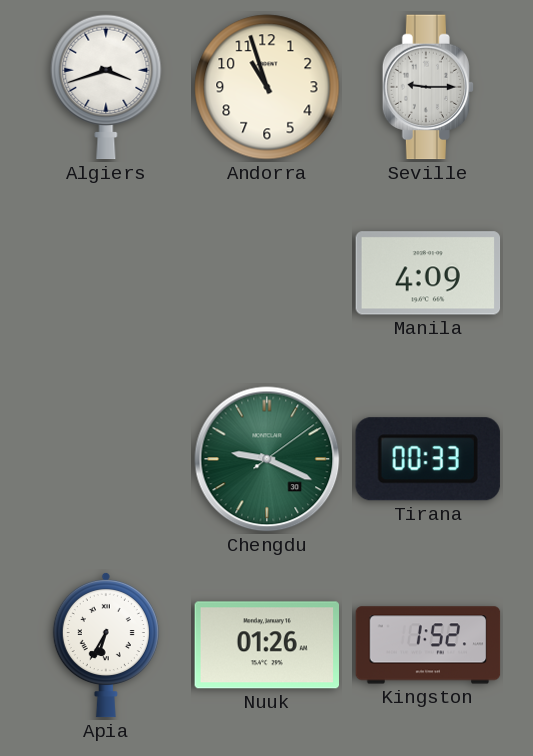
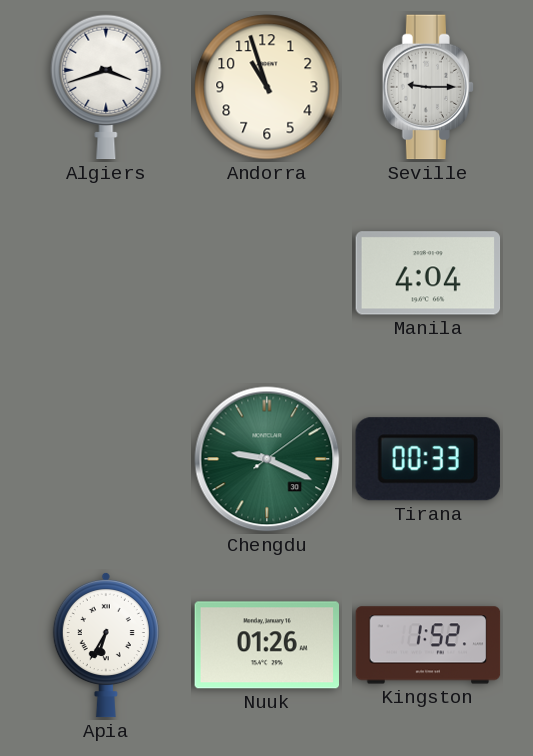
Manila: 4:09 -> 4:04
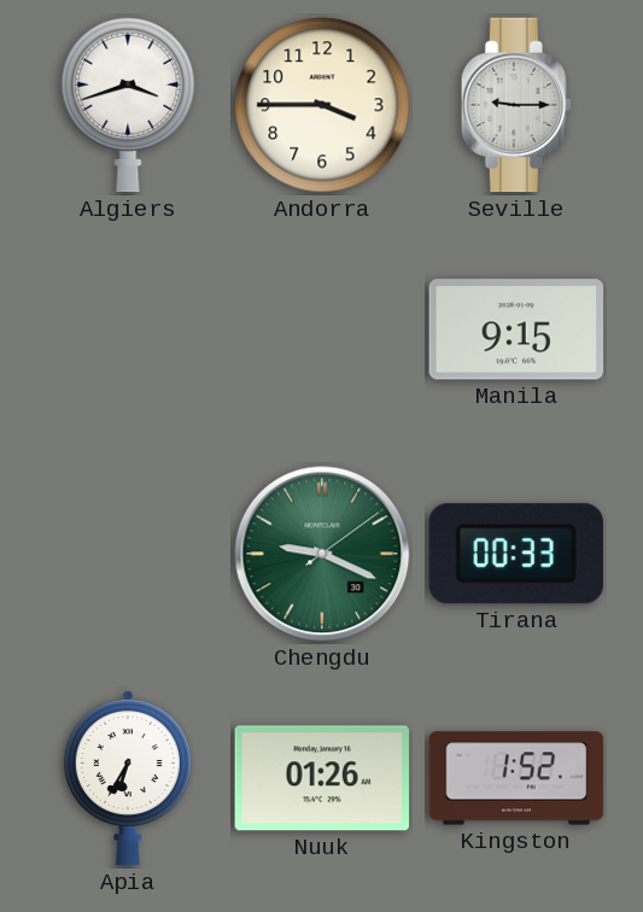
Andorra: 10:57 -> 3:45
Manila: 4:04 -> 9:15
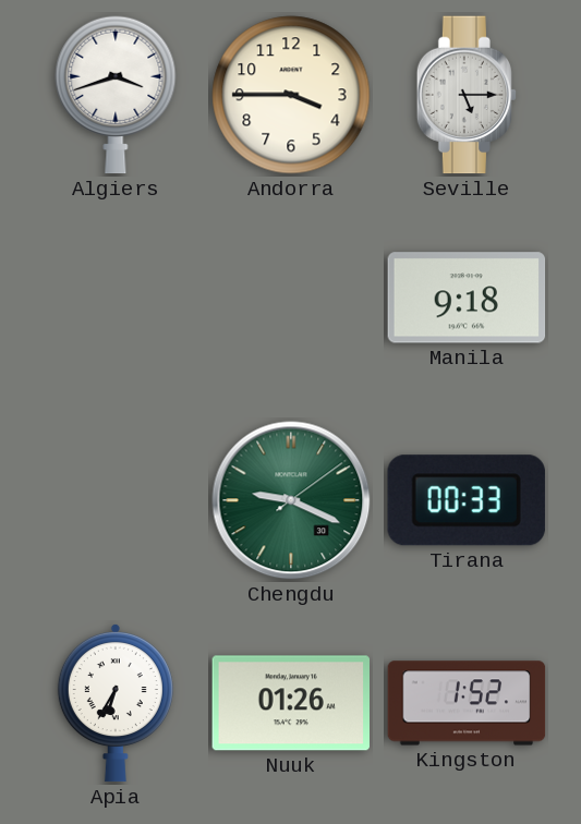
Seville: 9:15 -> 5:15
Manila: 9:15 -> 9:18
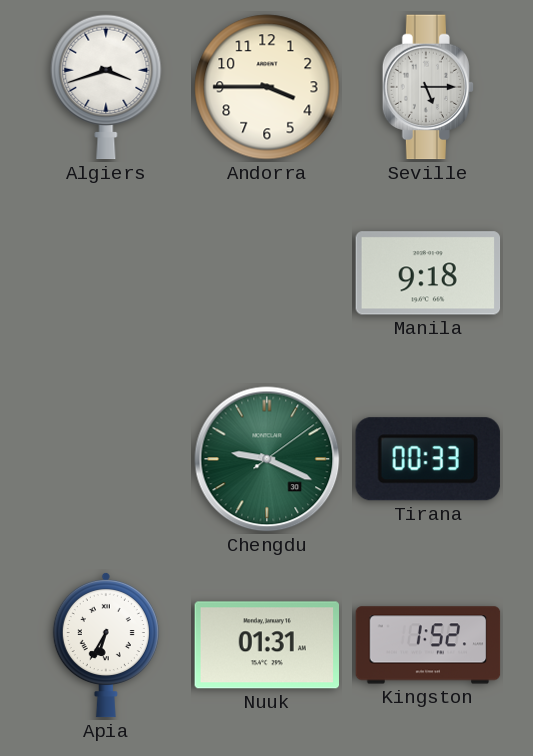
Nuuk: 01:26 -> 01:31
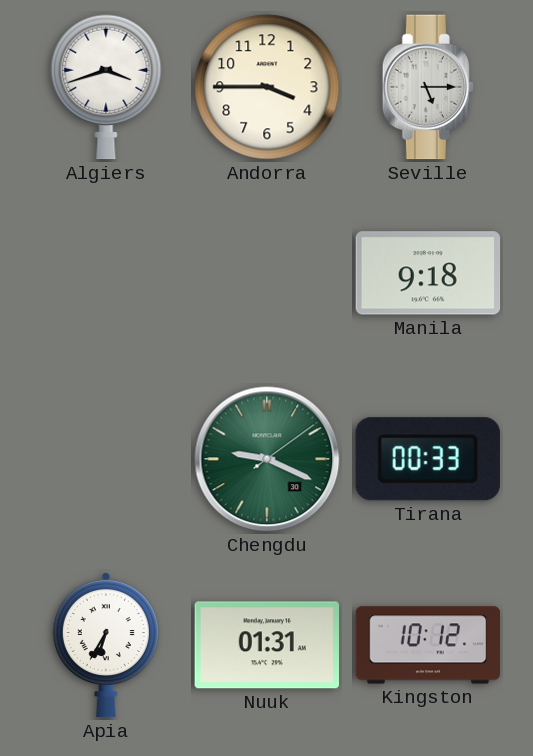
Kingston: 1:52 -> 10:12
